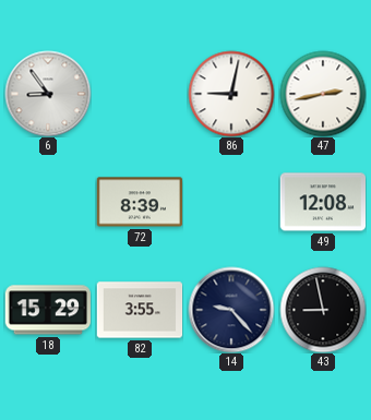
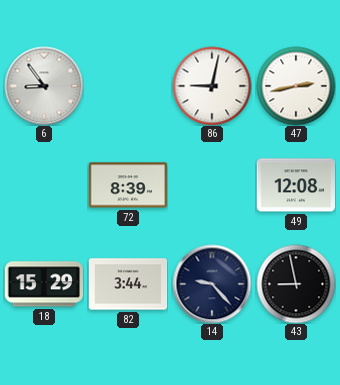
82: 3:55 -> 3:44
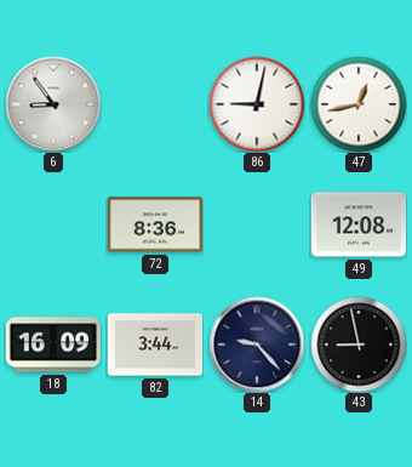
47: 2:43 -> 12:43
72: 8:39 -> 8:36
18: 15:29 -> 16:09
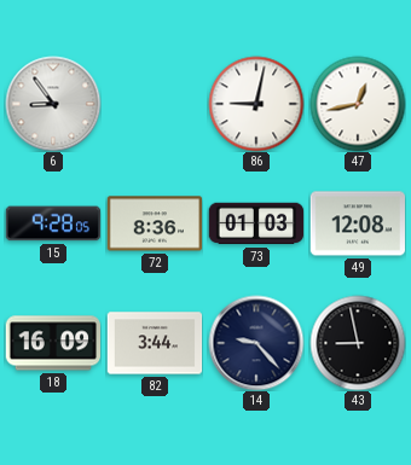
15: none -> 9:28
73: none -> 01:03
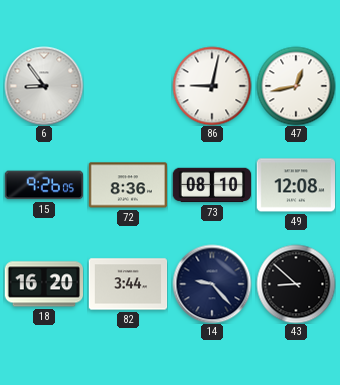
15: 9:28 -> 9:26
73: 01:03 -> 08:10
18: 16:09 -> 16:20
43: 8:58 -> 8:52
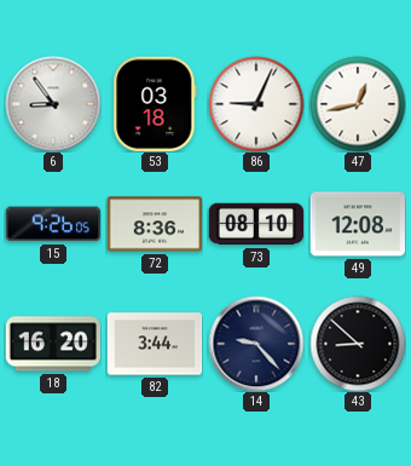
53: none -> 03:18
86: 9:02 -> 9:04
